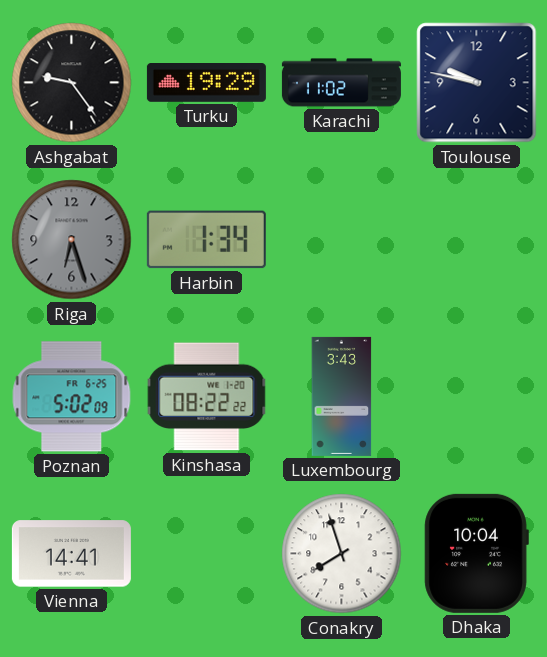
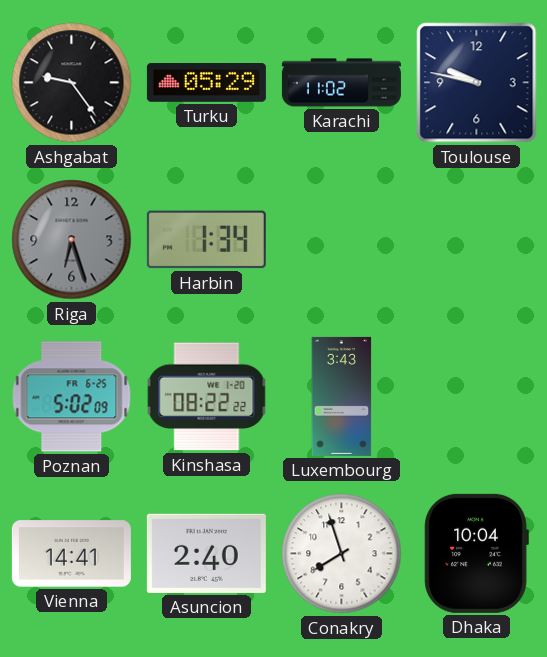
Turku: 19:29 -> 05:29
Asuncion: none -> 2:40
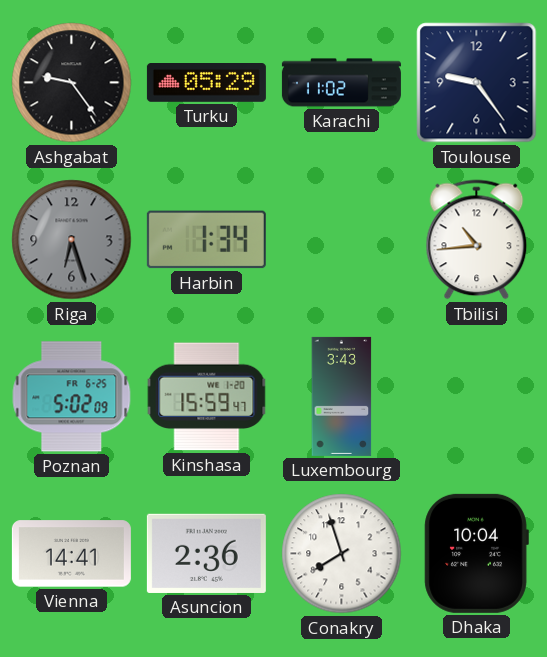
Toulouse: 9:47 -> 9:24
Tbilisi: none -> 10:44
Kinshasa: 08:22 -> 15:59
Asuncion: 2:40 -> 2:36
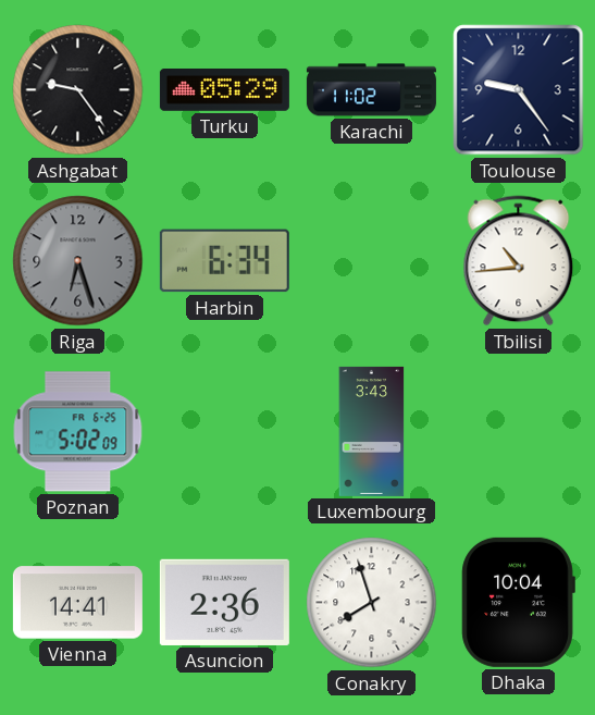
Harbin: 1:34 -> 6:34
Kinshasa: 15:59 -> none
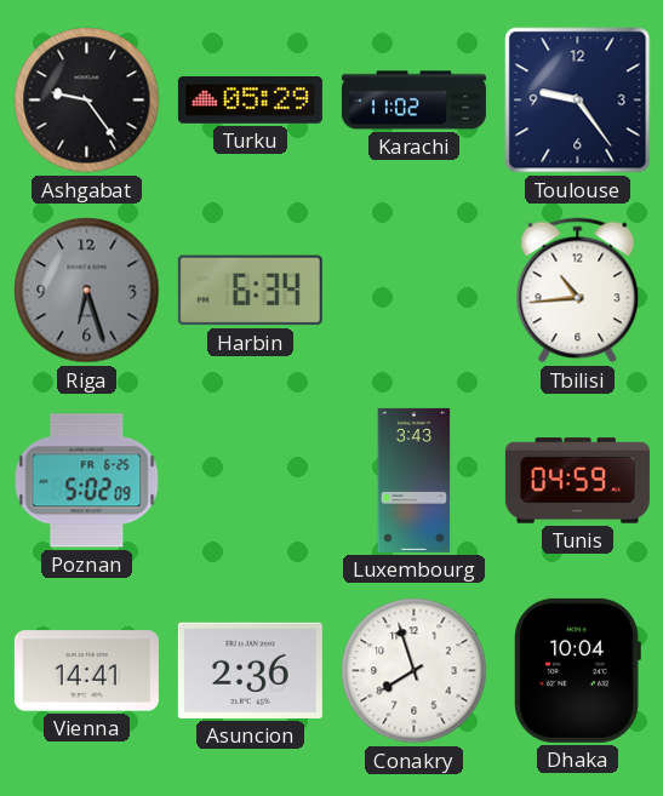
Tunis: none -> 04:59
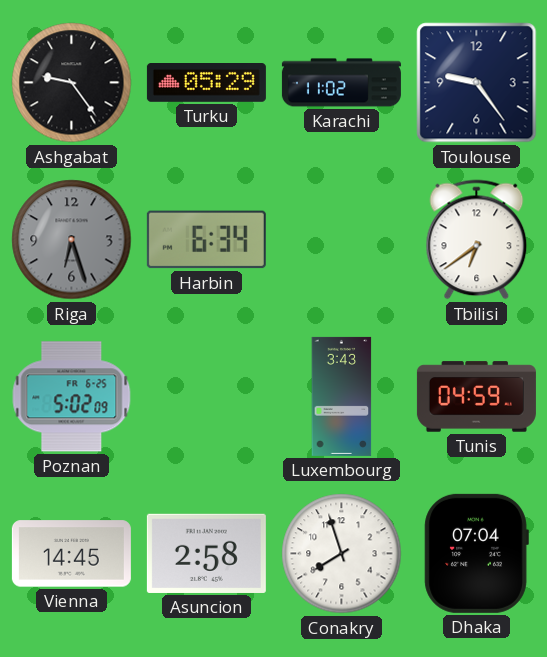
Tbilisi: 10:44 -> 6:39
Vienna: 14:41 -> 14:45
Asuncion: 2:36 -> 2:58
Dhaka: 10:04 -> 07:04
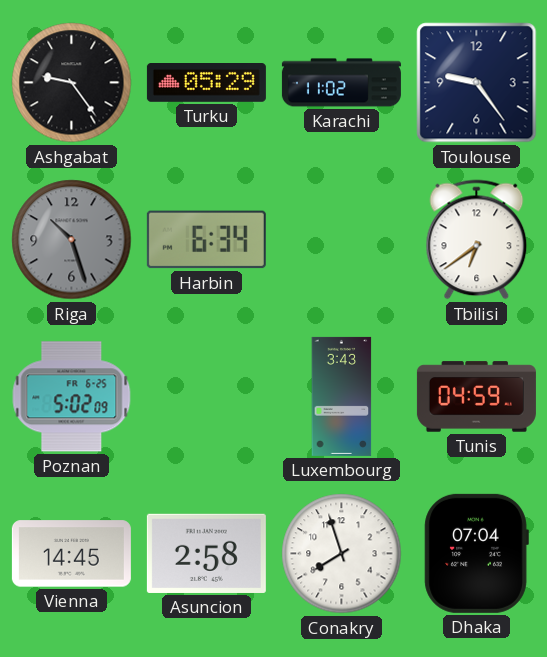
Riga: 6:27 -> 10:27
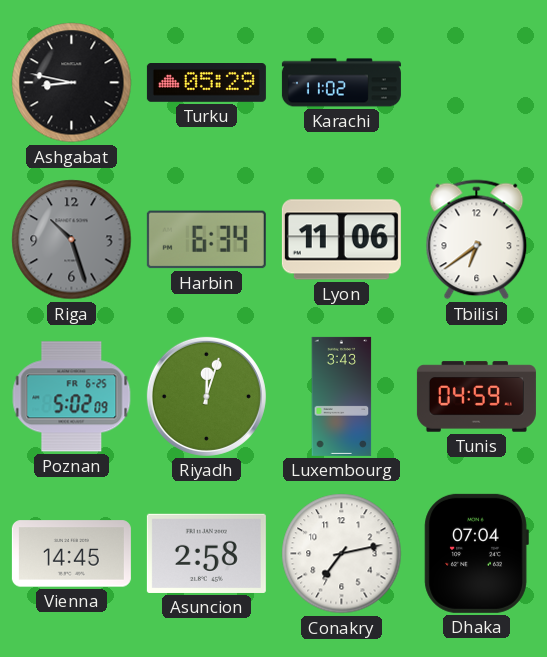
Ashgabat: 9:24 -> 8:47
Toulouse: 9:24 -> none
Lyon: none -> 11:06
Riyadh: none -> 12:03
Conakry: 7:57 -> 7:13
